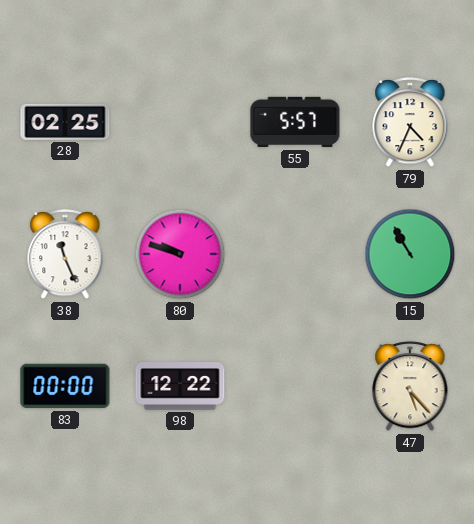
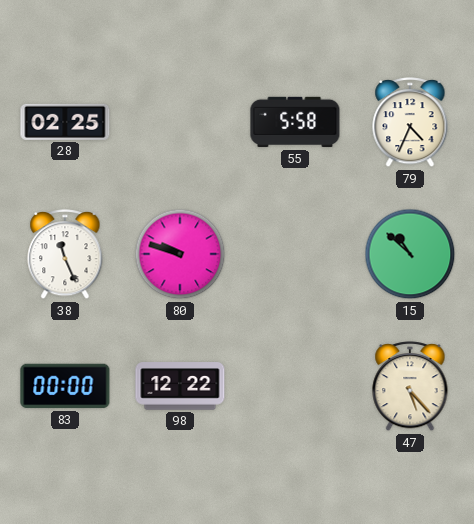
55: 5:57 -> 5:58
15: 10:55 -> 10:52
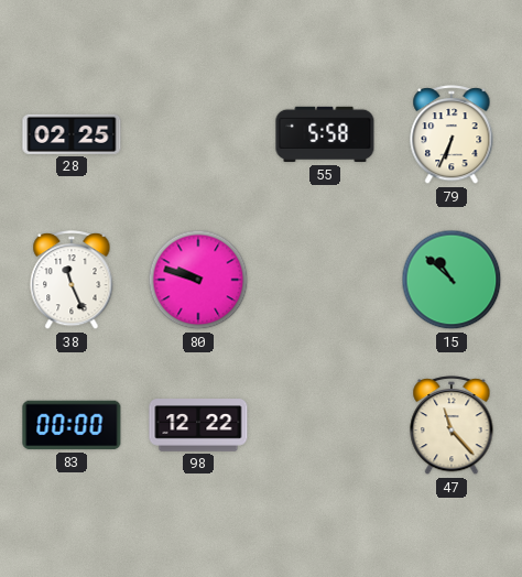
79: 4:34 -> 6:34
47: 5:23 -> 11:23
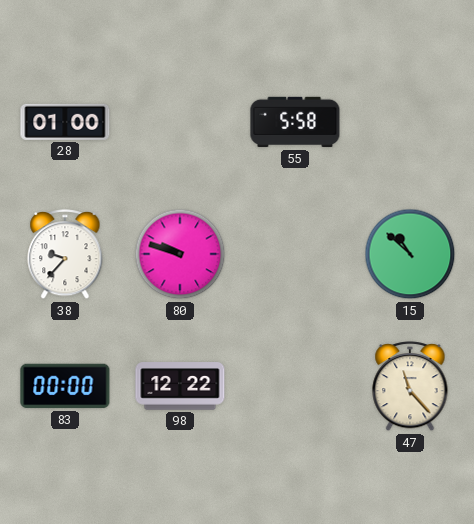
28: 02:25 -> 01:00
79: 6:34 -> none
38: 11:26 -> 9:37
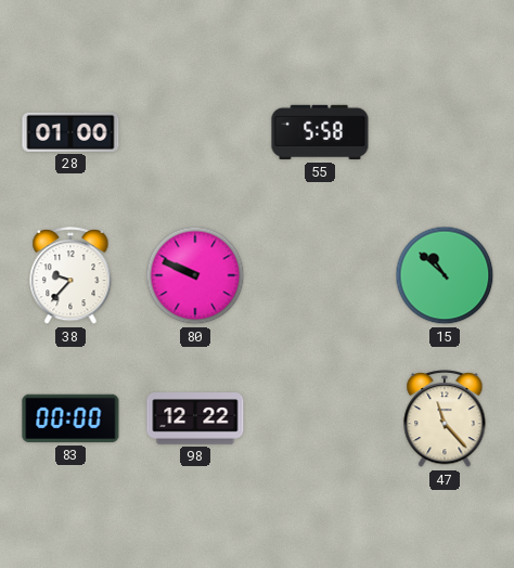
80: 9:48 -> 9:49
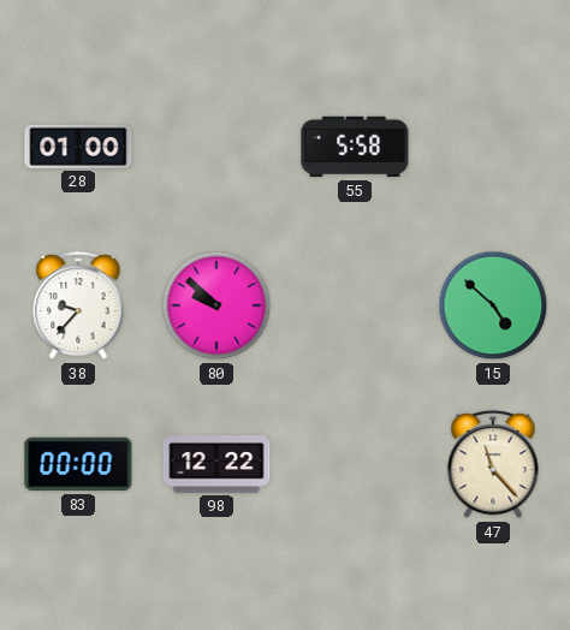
80: 9:49 -> 9:52
15: 10:52 -> 4:52
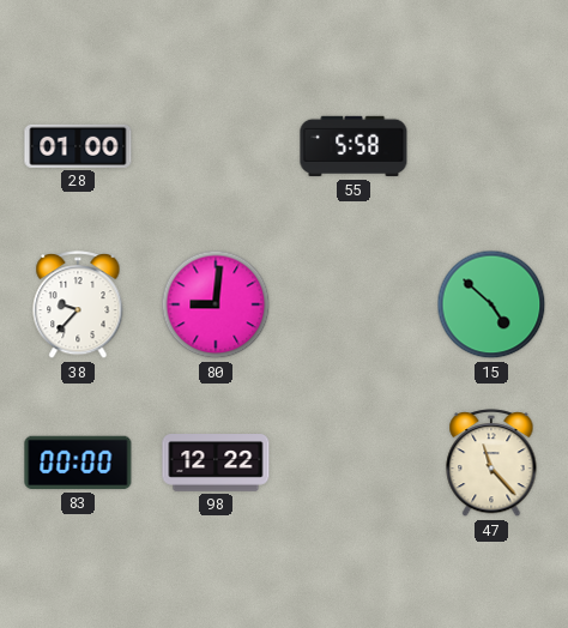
80: 9:52 -> 9:01
